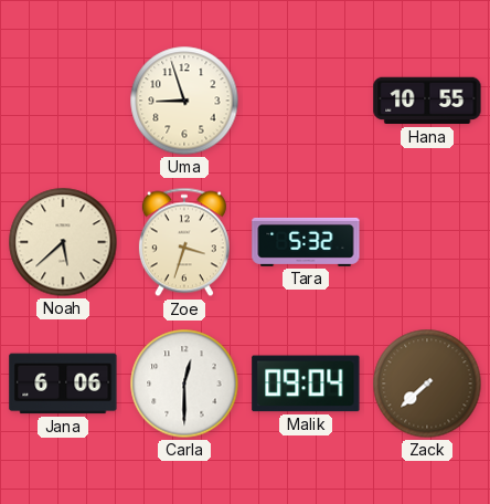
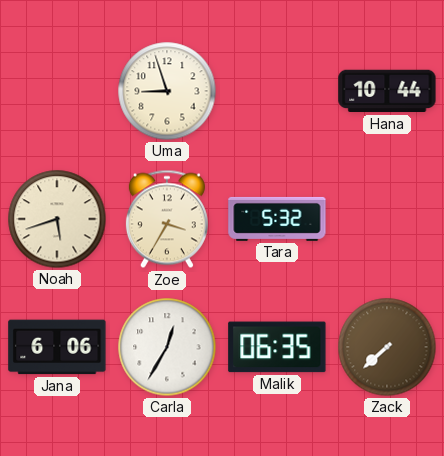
Hana: 10:55 -> 10:44
Noah: 5:38 -> 5:42
Zoe: 3:33 -> 3:35
Carla: 12:30 -> 12:35
Malik: 09:04 -> 06:35
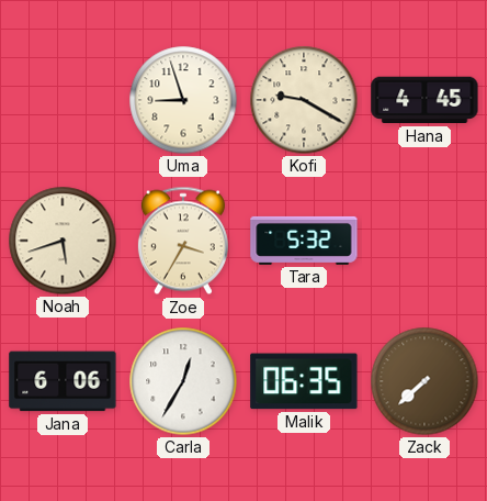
Kofi: none -> 9:20
Hana: 10:44 -> 4:45
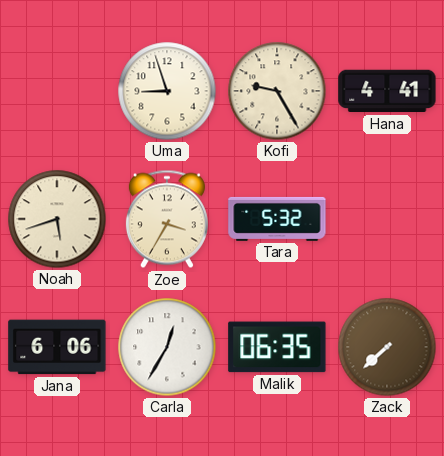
Kofi: 9:20 -> 9:25
Hana: 4:45 -> 4:41
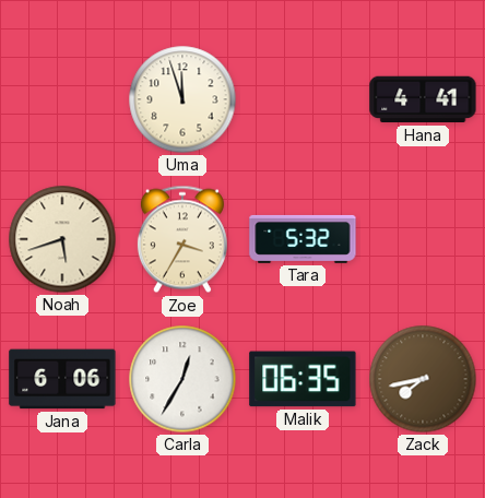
Uma: 8:57 -> 11:57
Kofi: 9:25 -> none
Zack: 7:38 -> 7:43
